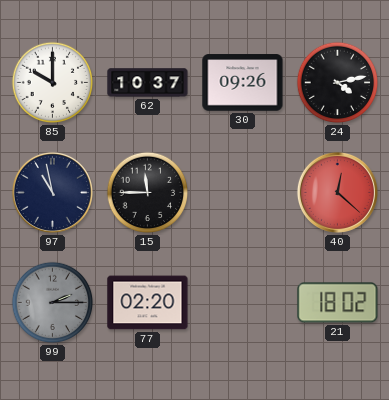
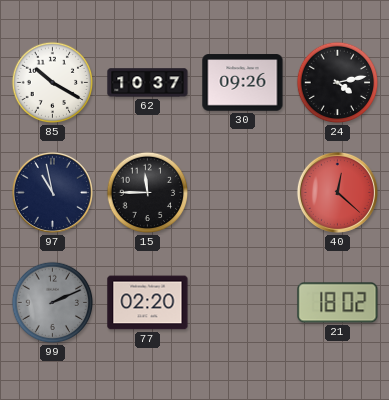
85: 10:00 -> 10:20
99: 2:15 -> 2:11
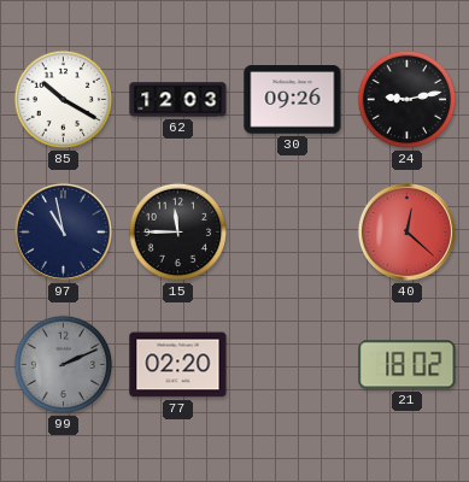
62: 10:37 -> 12:03
24: 4:13 -> 9:13
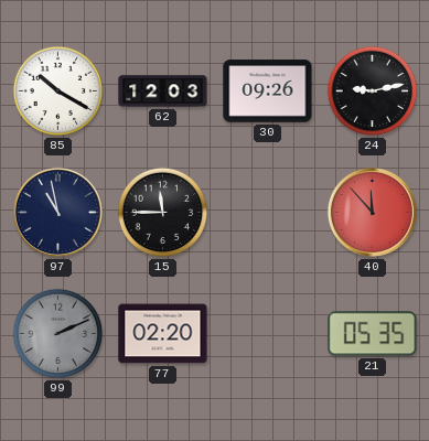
40: 12:22 -> 11:53
21: 18:02 -> 05:35
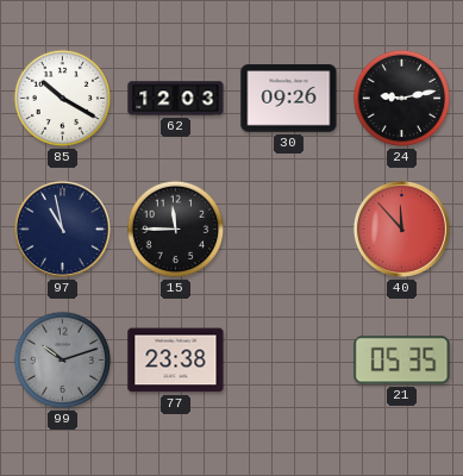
99: 2:11 -> 10:12
77: 02:20 -> 23:38
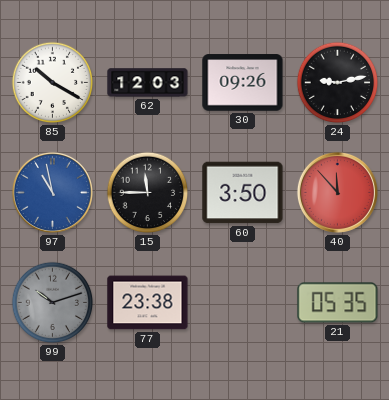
97 dial: navy -> blue
60: none -> 3:50
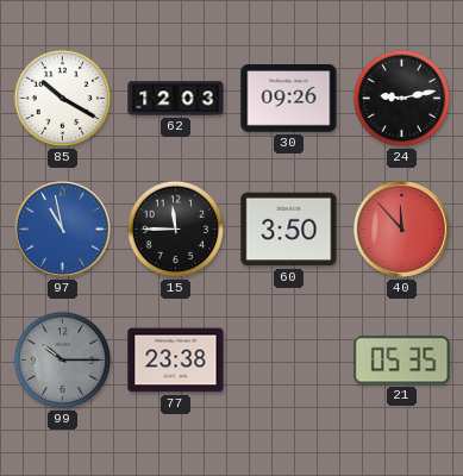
99: 10:12 -> 10:15
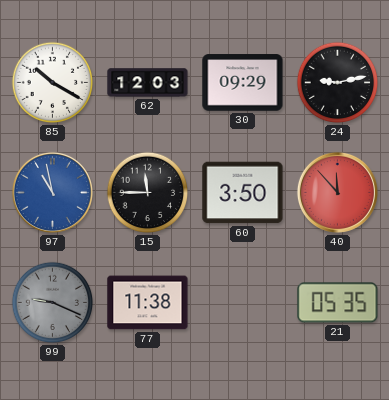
30: 09:26 -> 09:29
99: 10:15 -> 9:19
77: 23:38 -> 11:38
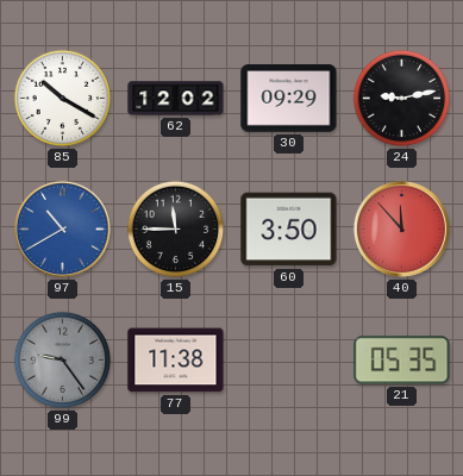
62: 12:03 -> 12:02
97: 10:58 -> 10:40
99: 9:19 -> 9:24
